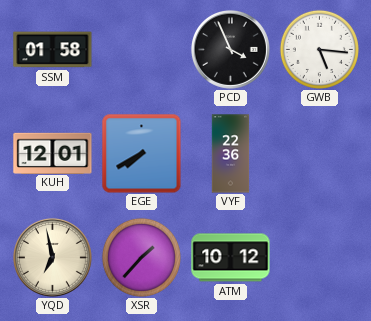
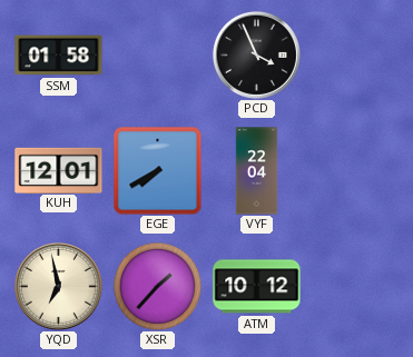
GWB: 5:16 -> none
VYF: 22:36 -> 22:04
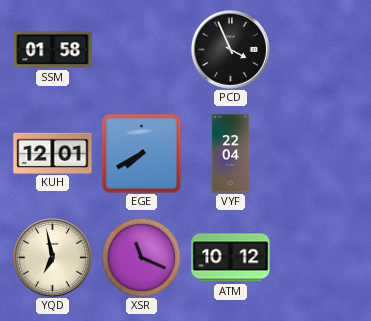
XSR: 1:37 -> 11:19
